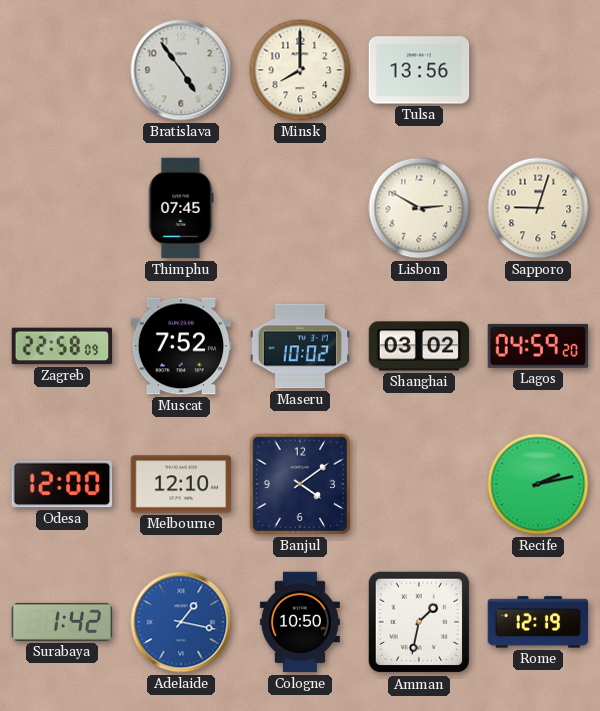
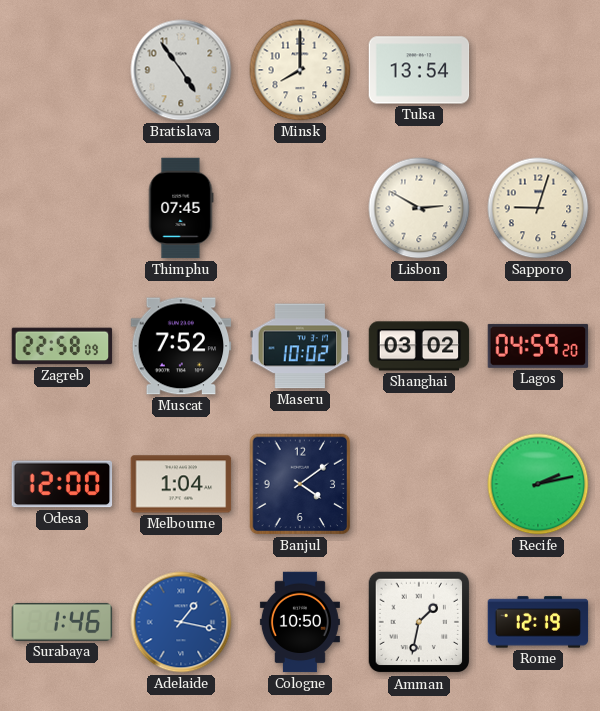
Tulsa: 13:56 -> 13:54
Melbourne: 12:10 -> 1:04
Surabaya: 1:42 -> 1:46
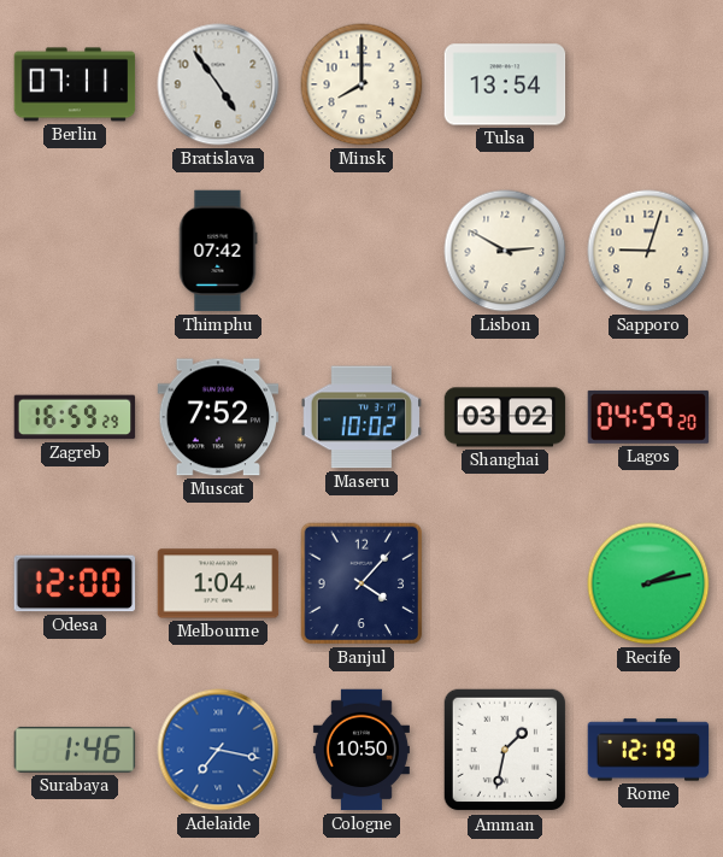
Berlin: none -> 07:11
Thimphu: 07:45 -> 07:42
Zagreb: 22:58 -> 16:59
Banjul: 4:09 -> 4:07
Adelaide: 1:17 -> 7:17
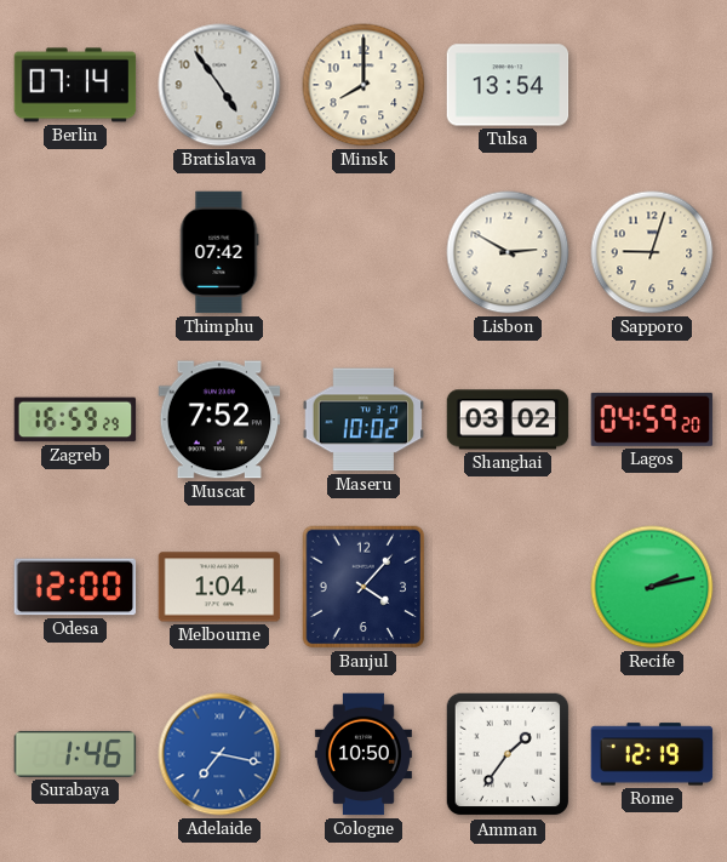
Berlin: 07:11 -> 07:14
Amman: 1:32 -> 1:36
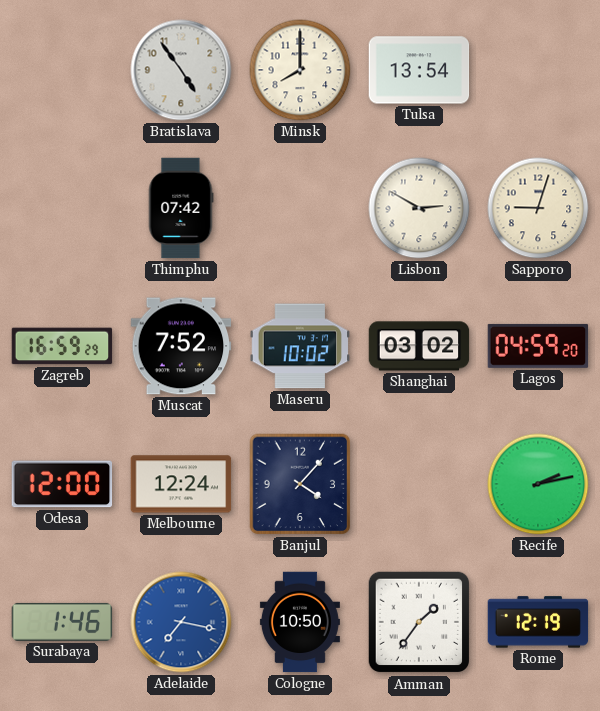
Berlin: 07:14 -> none
Melbourne: 1:04 -> 12:24
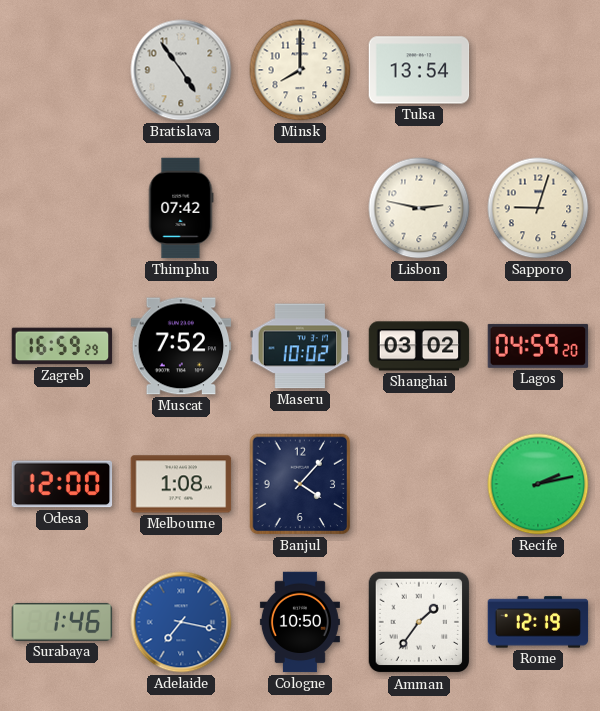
Lisbon: 2:50 -> 2:47
Melbourne: 12:24 -> 1:08
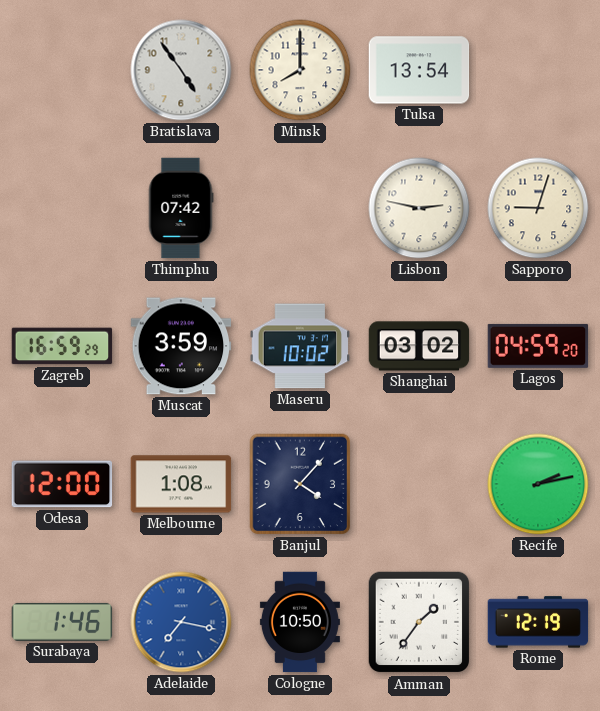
Muscat: 7:52 -> 3:59
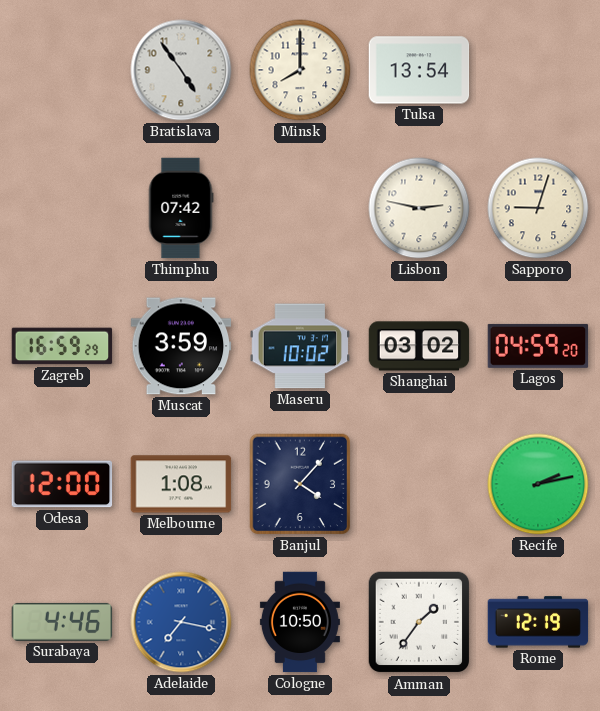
Surabaya: 1:46 -> 4:46
